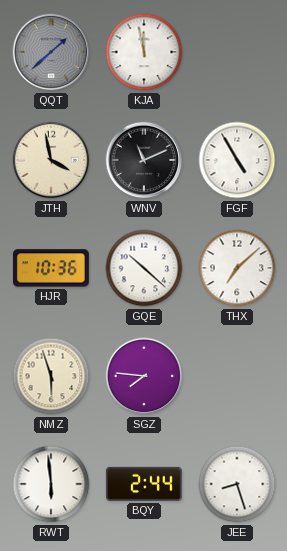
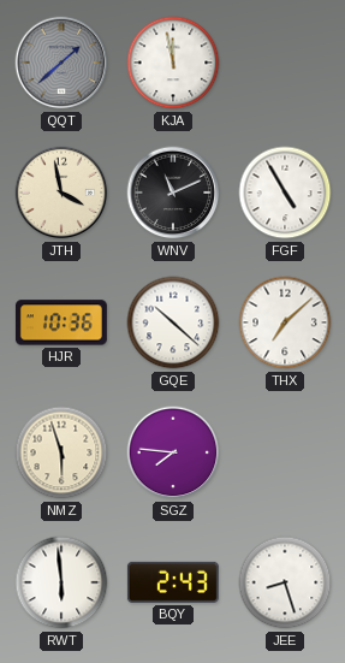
BQY: 2:44 -> 2:43
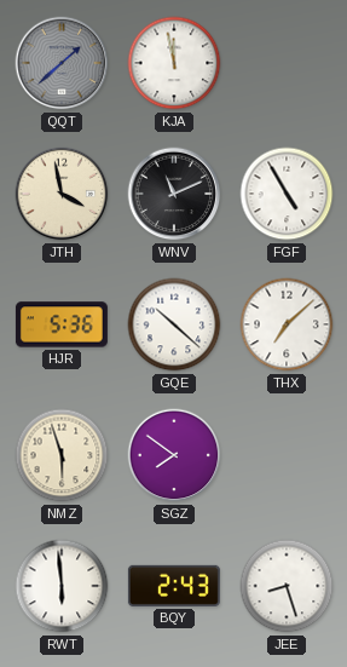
HJR: 10:36 -> 5:36
SGZ: 7:46 -> 7:51
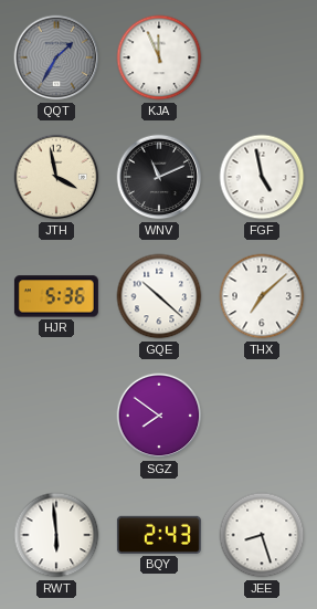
QQT: 1:38 -> 1:35
KJA: 11:58 -> 11:56
FGF: 4:55 -> 4:58
NMZ: 5:57 -> none
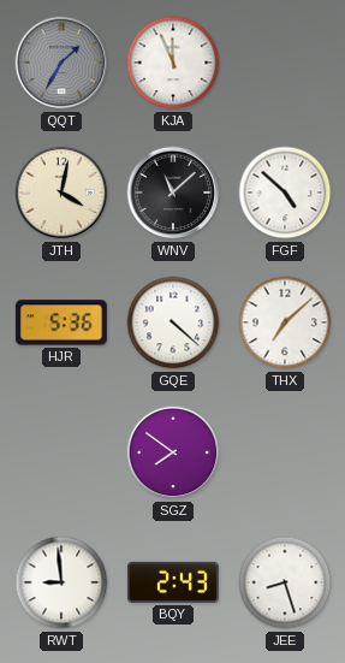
JTH: 3:58 -> 4:02
WNV: 11:11 -> 11:08
FGF: 4:58 -> 4:52
GQE: 10:22 -> 4:22
RWT: 5:59 -> 8:59
